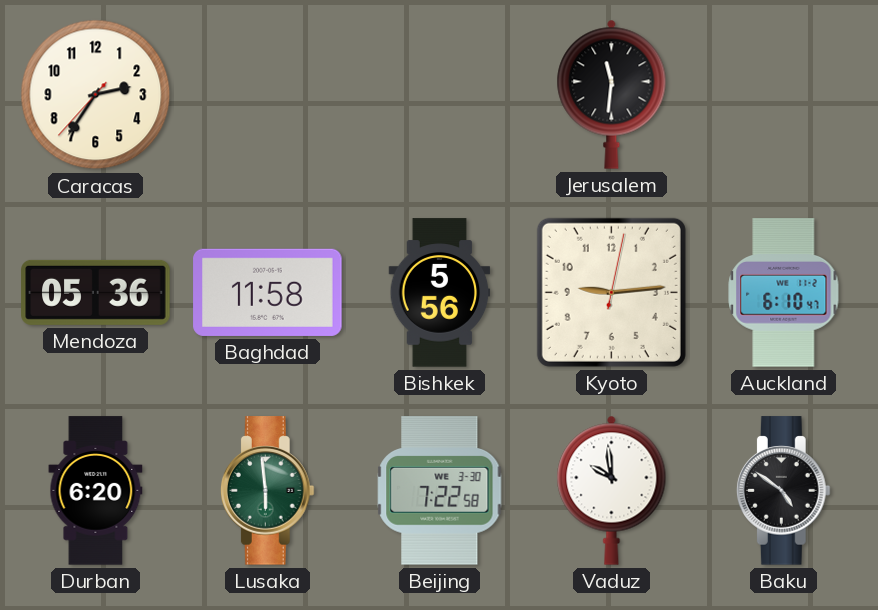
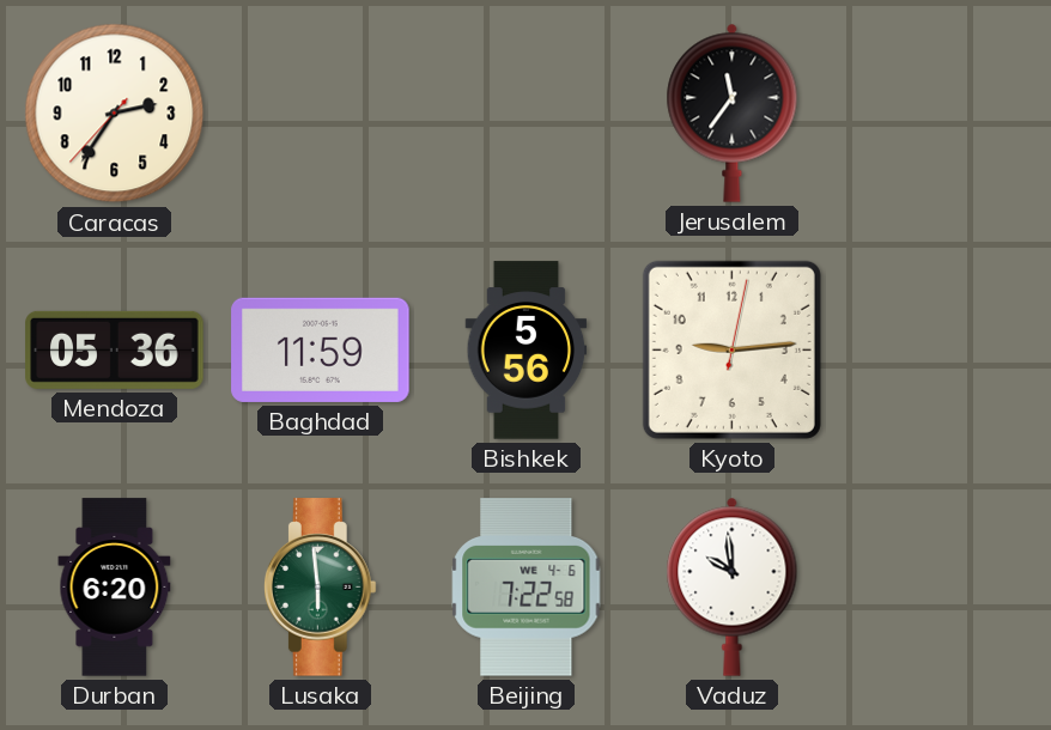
Jerusalem: 11:31 -> 11:36
Baghdad: 11:58 -> 11:59
Auckland: 6:10 -> none
Beijing date: WE 3-30 -> WE 4-6
Baku: 4:51 -> none
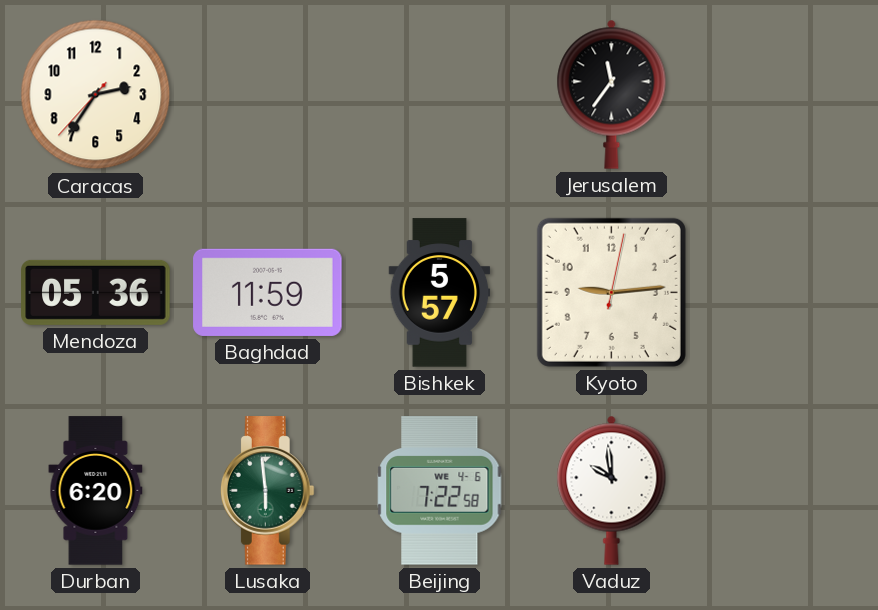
Bishkek: 5:56 -> 5:57
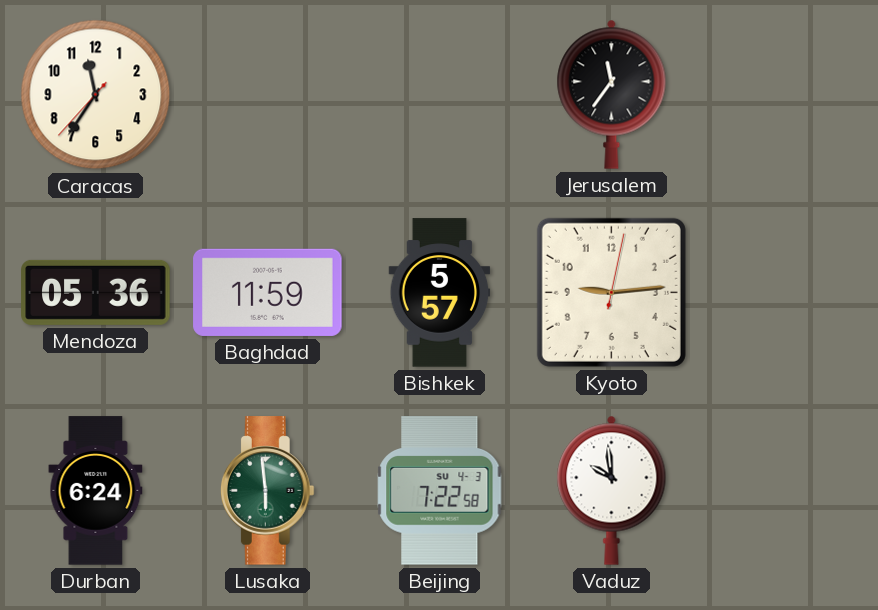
Caracas: 2:35 -> 11:35
Durban: 6:20 -> 6:24
Beijing date: WE 4-6 -> SU 4-3
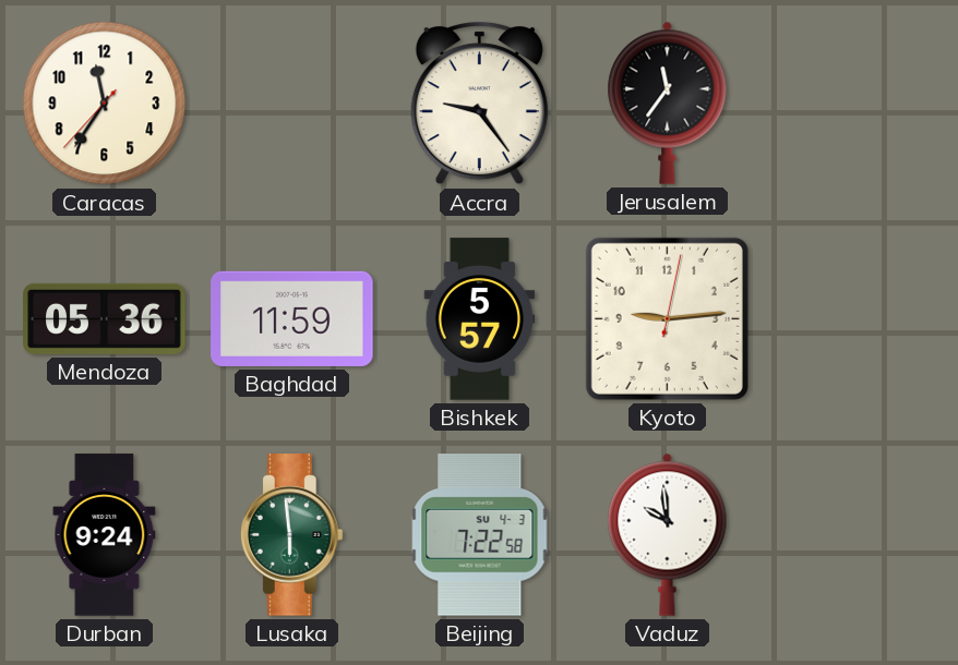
Accra: none -> 9:24
Durban: 6:24 -> 9:24
